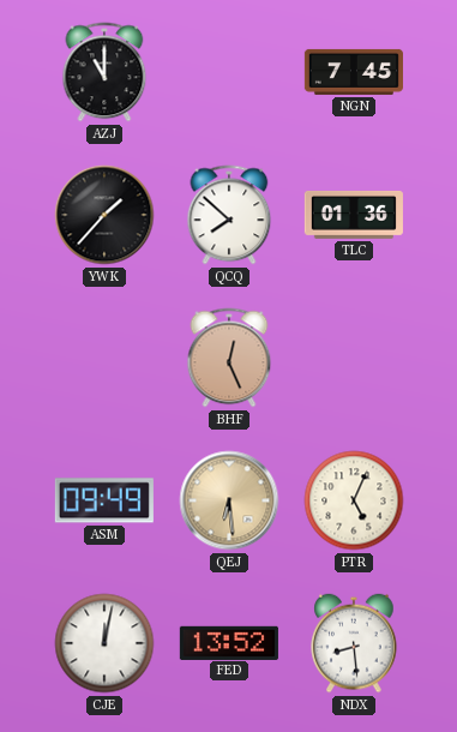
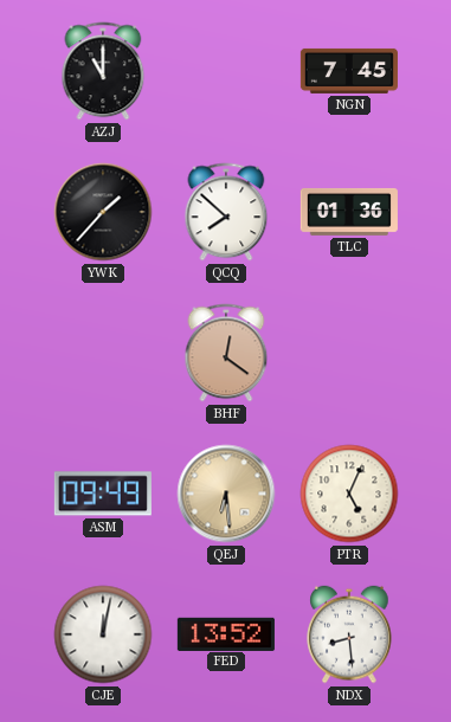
BHF: 12:26 -> 12:21
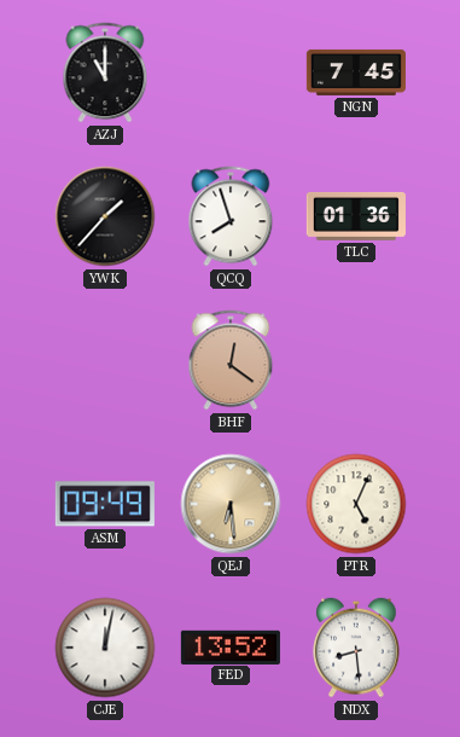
QCQ: 7:52 -> 7:57
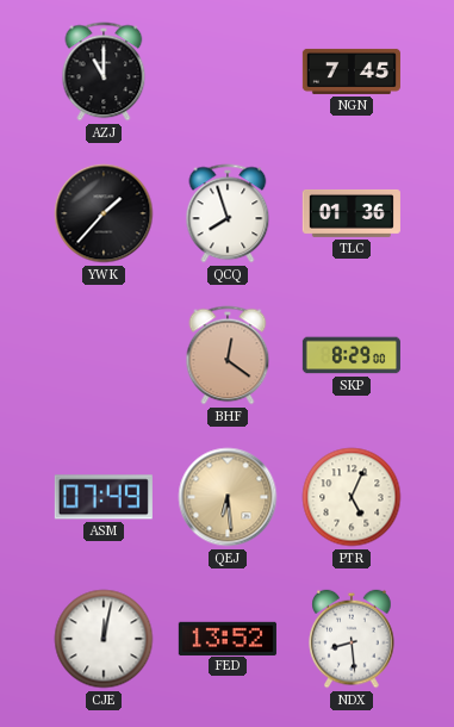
SKP: none -> 8:29
ASM: 09:49 -> 07:49
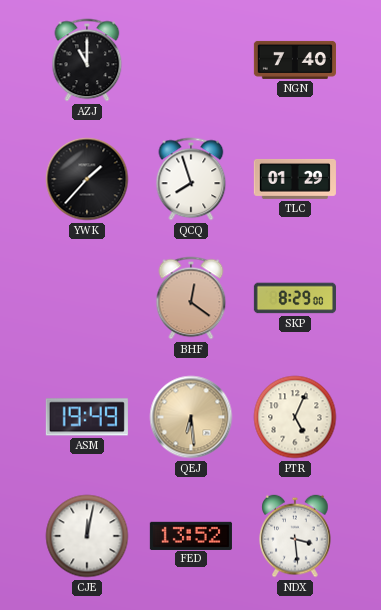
NGN: 7:45 -> 7:40
TLC: 01:36 -> 01:29
ASM: 07:49 -> 19:49
NDX: 8:29 -> 3:29
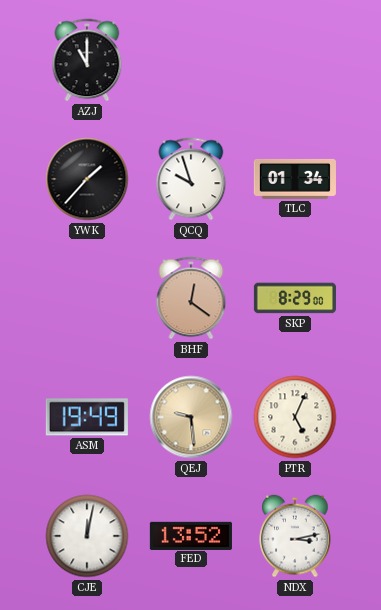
NGN: 7:40 -> none
QCQ: 7:57 -> 9:57
TLC: 01:29 -> 01:34
QEJ: 6:29 -> 9:29
NDX: 3:29 -> 3:13
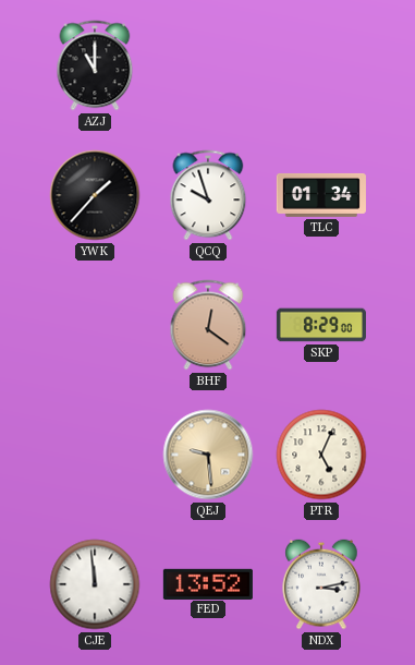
ASM: 19:49 -> none
CJE: 12:02 -> 11:59
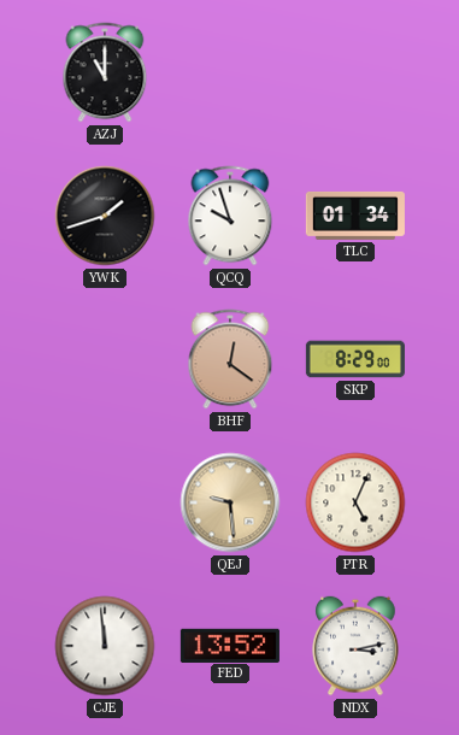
YWK: 1:37 -> 1:42
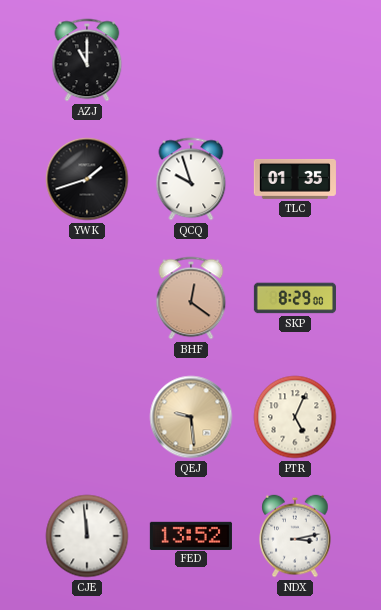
TLC: 01:34 -> 01:35
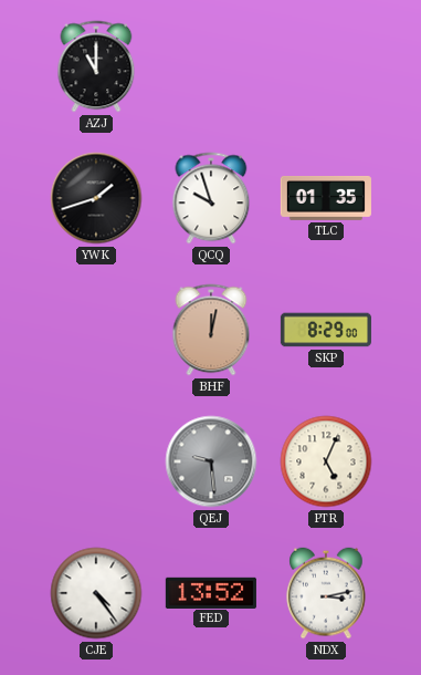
BHF: 12:21 -> 12:02
QEJ dial: champagne -> grey
CJE: 11:59 -> 4:24
